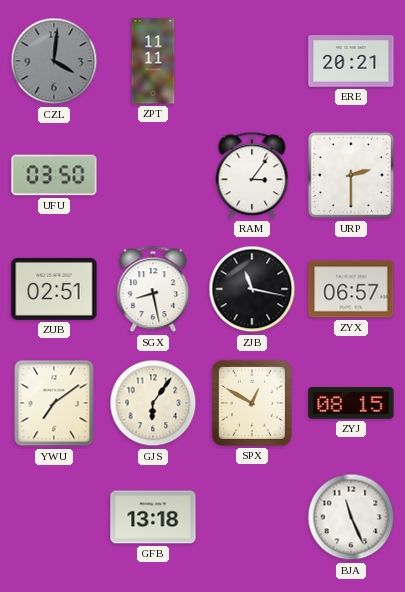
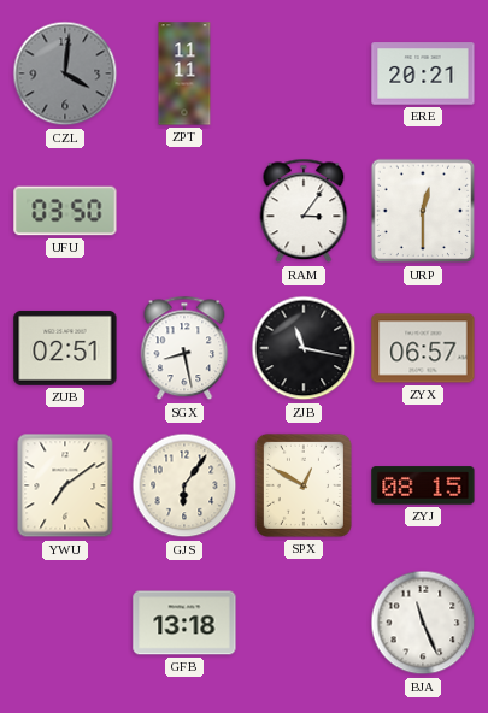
URP: 2:30 -> 12:30
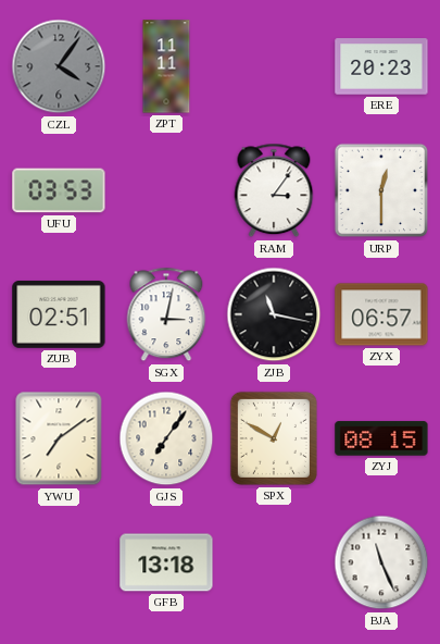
CZL: 4:01 -> 4:06
ERE: 20:21 -> 20:23
UFU: 03:50 -> 03:53
SGX: 8:28 -> 3:02
GJS: 6:06 -> 7:06
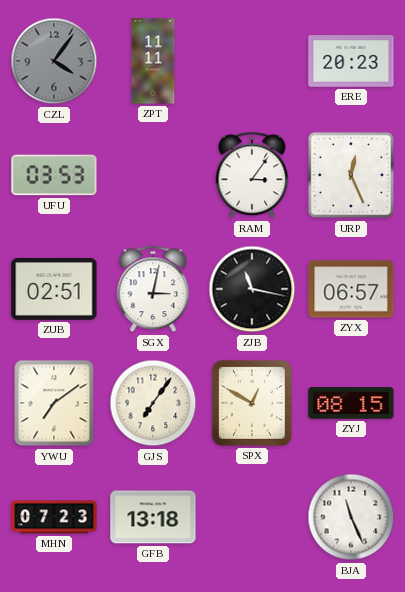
URP: 12:30 -> 12:26
MHN: none -> 07:23
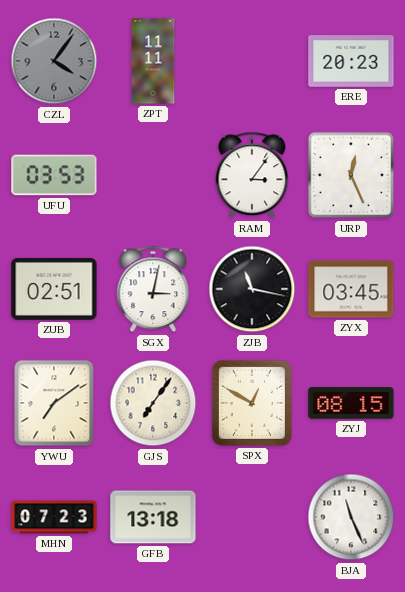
ZYX: 06:57 -> 03:45
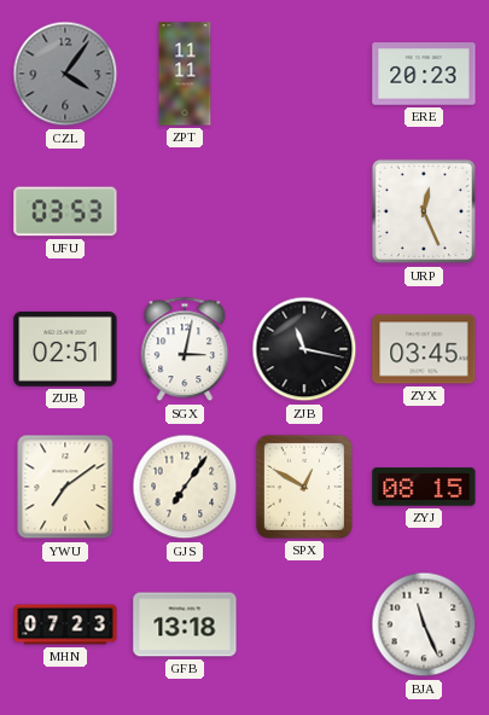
RAM: 3:06 -> none
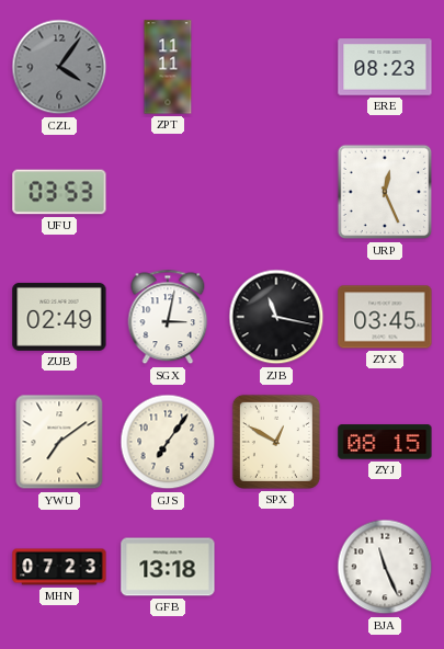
ERE: 20:23 -> 08:23
ZUB: 02:51 -> 02:49
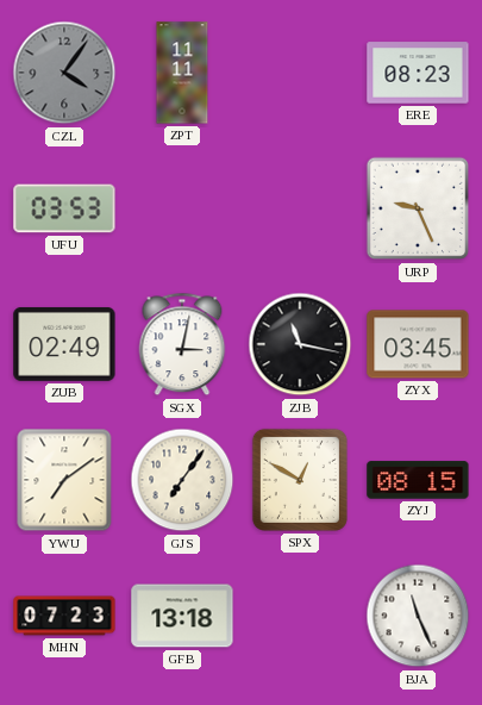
URP: 12:26 -> 9:26
